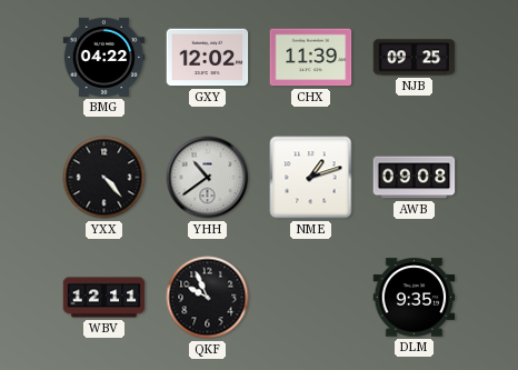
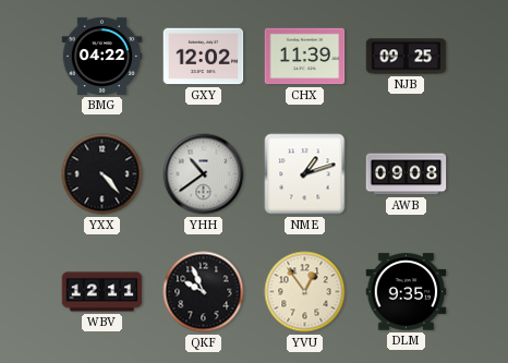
YVU: none -> 12:54
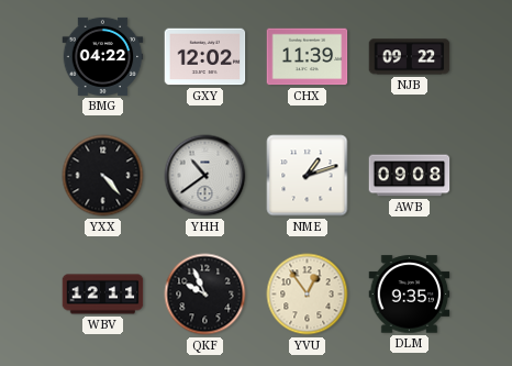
NJB: 09:25 -> 09:22
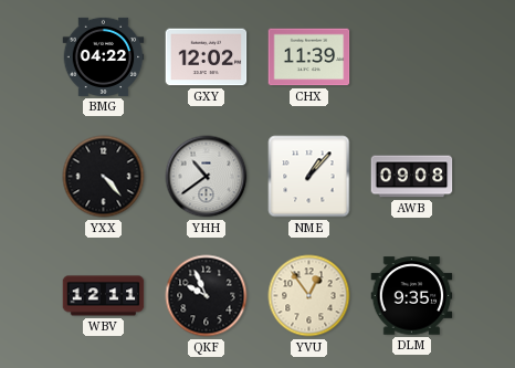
NJB: 09:22 -> none
NME: 1:12 -> 1:07
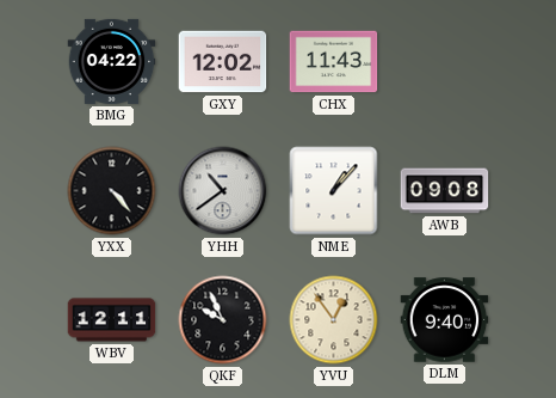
CHX: 11:39 -> 11:43
DLM: 9:35 -> 9:40
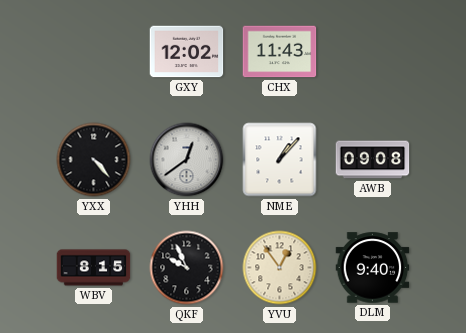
BMG: 04:22 -> none
YHH: 10:39 -> 12:39
WBV: 12:11 -> 8:15
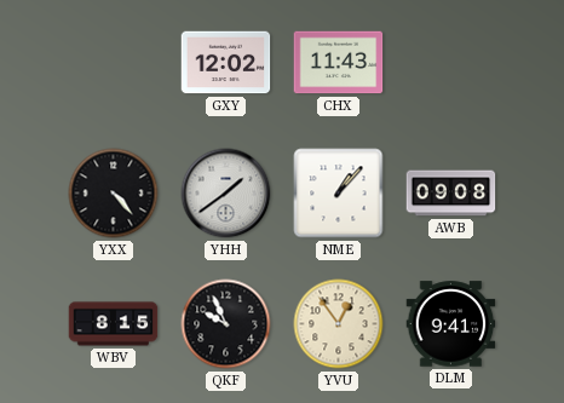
YHH: 12:39 -> 1:39
DLM: 9:40 -> 9:41
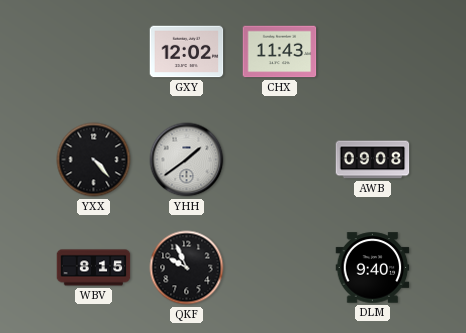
NME: 1:07 -> none
YVU: 12:54 -> none
DLM: 9:41 -> 9:40
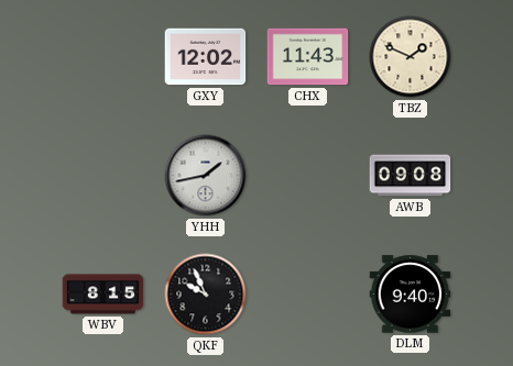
TBZ: none -> 1:49
YXX: 4:23 -> none
YHH: 1:39 -> 1:43
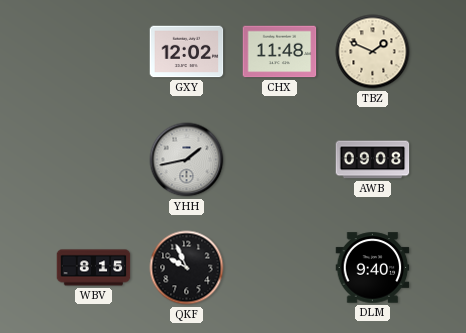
CHX: 11:43 -> 11:48
